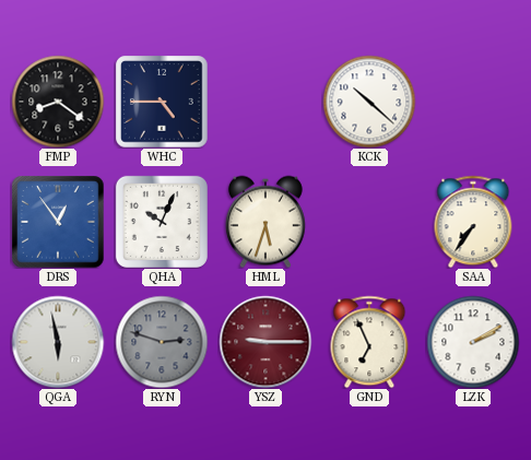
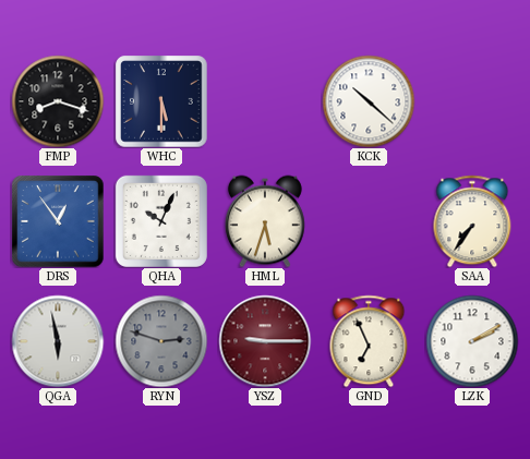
FMP: 8:21 -> 8:18
WHC: 4:45 -> 5:30
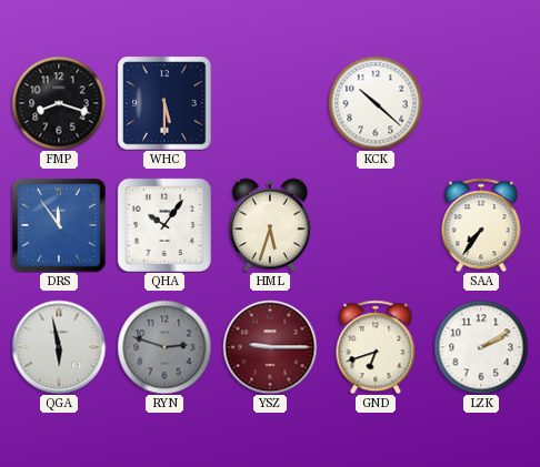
DRS: 12:54 -> 11:54
QHA: 10:04 -> 10:06
GND: 6:56 -> 6:42
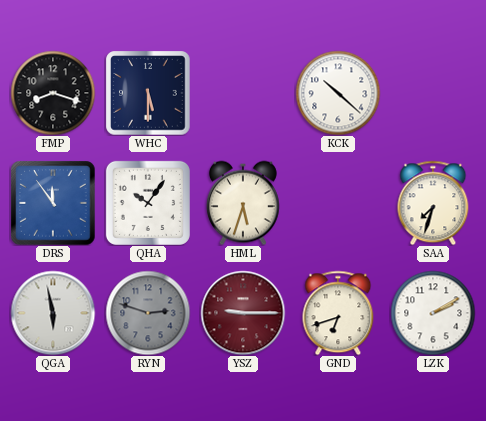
SAA: 7:36 -> 7:33
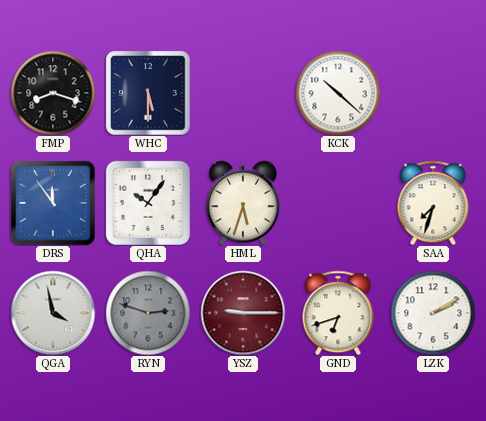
QGA: 5:58 -> 3:58
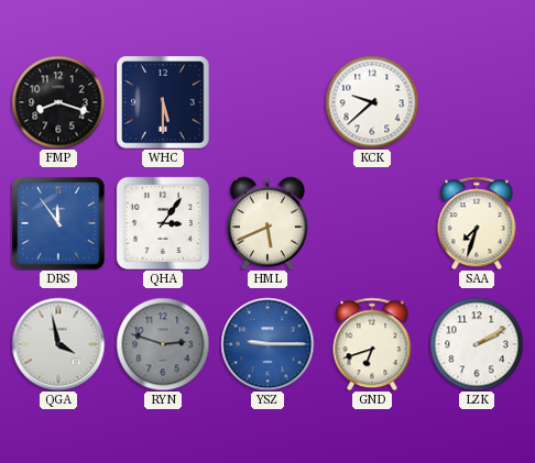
KCK: 10:22 -> 9:38
QHA: 10:06 -> 3:06
HML: 5:33 -> 5:41
YSZ dial: burgundy -> blue
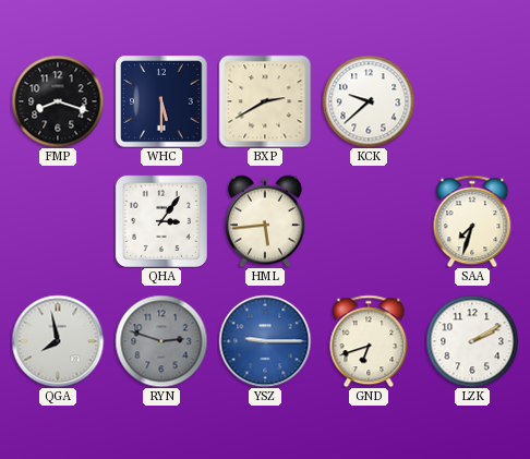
BXP: none -> 2:40
DRS: 11:54 -> none
HML: 5:41 -> 5:44
QGA: 3:58 -> 7:58
